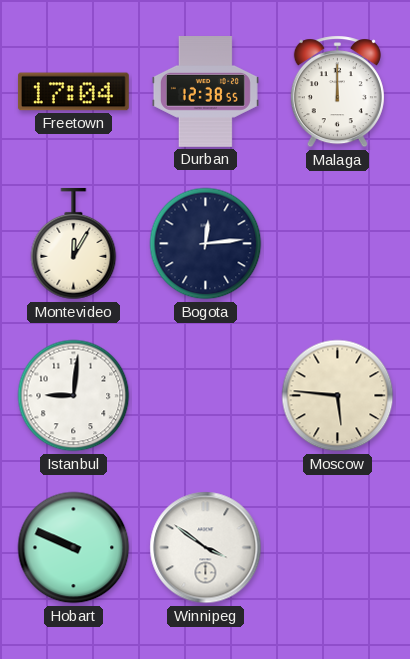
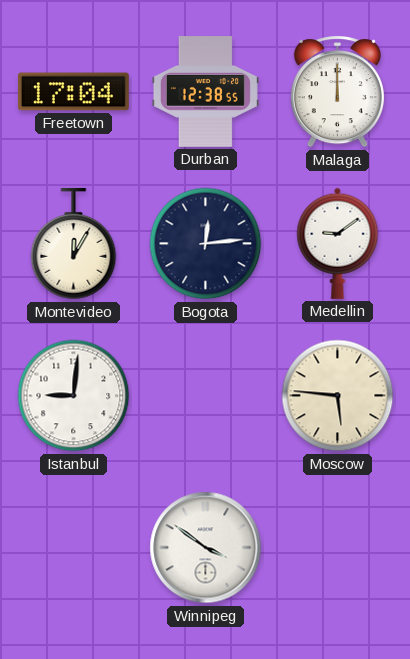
Medellin: none -> 9:09
Hobart: 9:49 -> none
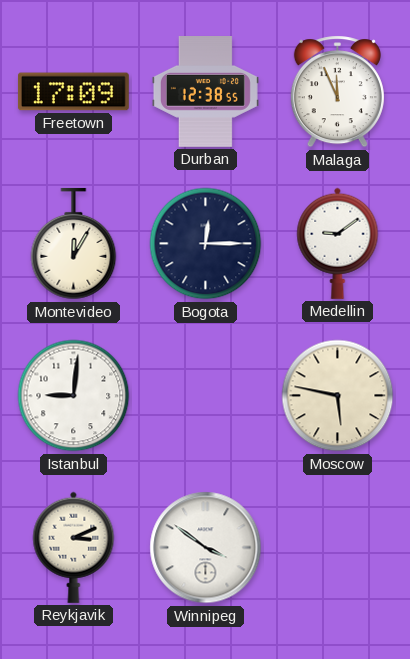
Freetown: 17:04 -> 17:09
Malaga: 12:00 -> 11:56
Bogota: 12:14 -> 12:15
Moscow: 5:46 -> 5:47
Reykjavik: none -> 3:11
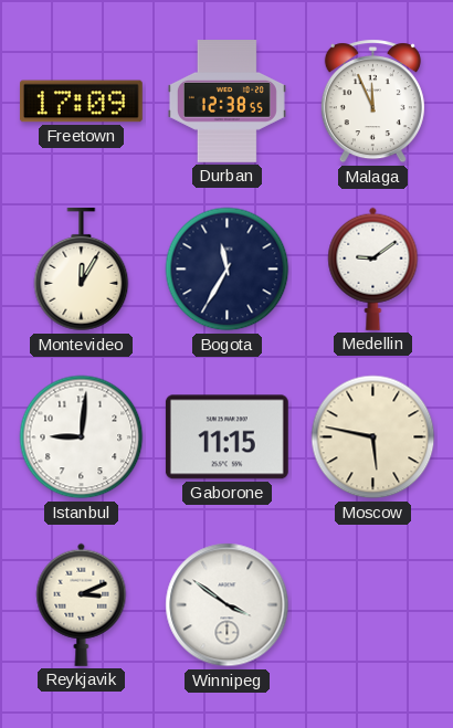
Bogota: 12:15 -> 11:35
Gaborone: none -> 11:15
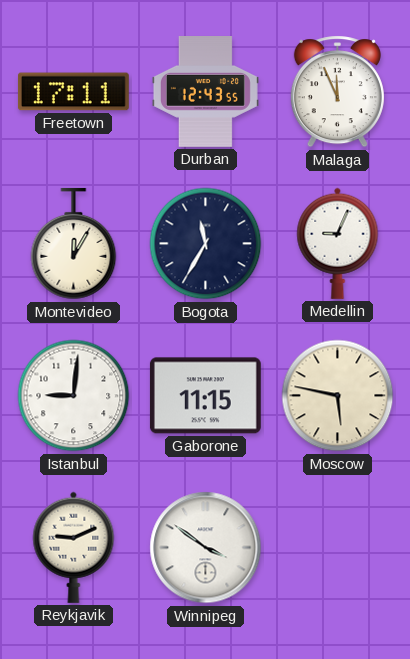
Freetown: 17:09 -> 17:11
Durban: 12:38 -> 12:43
Medellin: 9:09 -> 9:04
Reykjavik: 3:11 -> 9:11
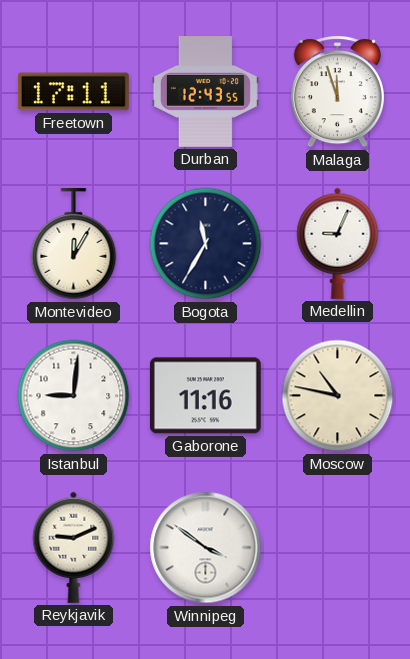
Malaga: 11:56 -> 11:57
Gaborone: 11:15 -> 11:16
Moscow: 5:47 -> 10:47
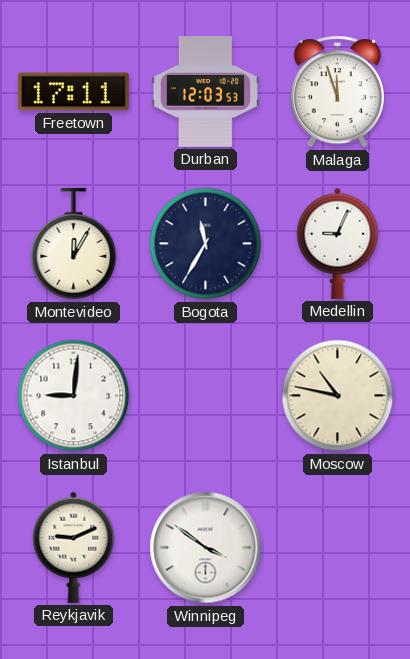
Durban: 12:43 -> 12:03
Gaborone: 11:16 -> none
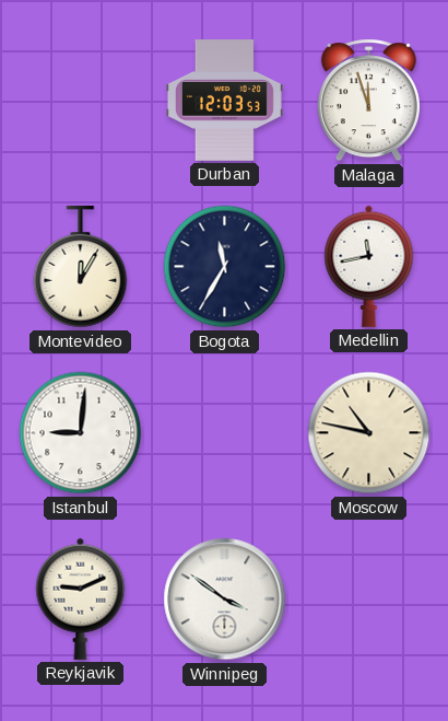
Freetown: 17:11 -> none
Medellin: 9:04 -> 11:43
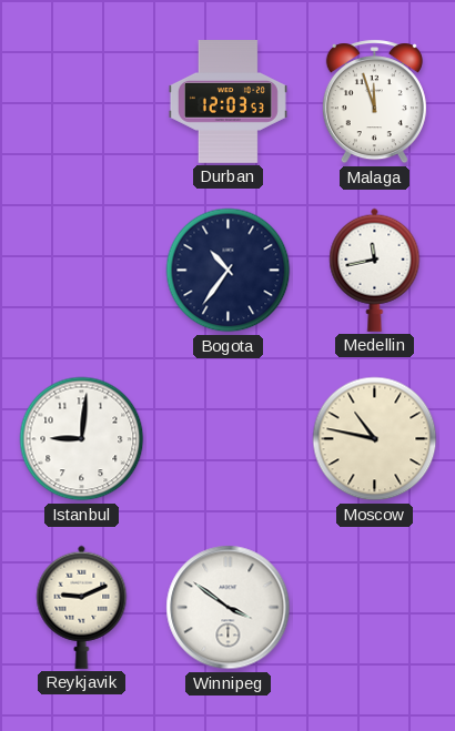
Montevideo: 12:05 -> none
Bogota: 11:35 -> 10:36
